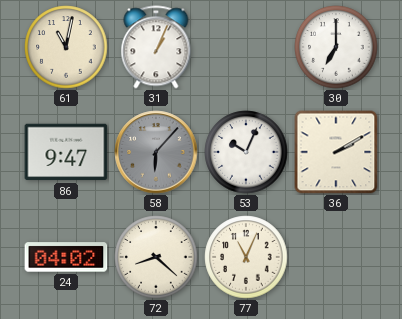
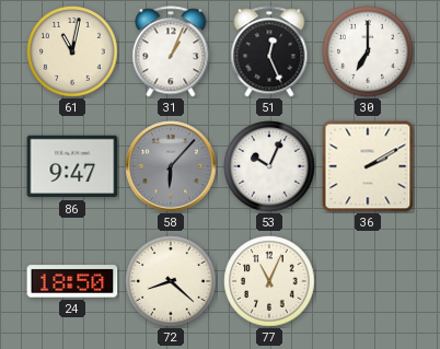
51: none -> 12:26
24: 04:02 -> 18:50
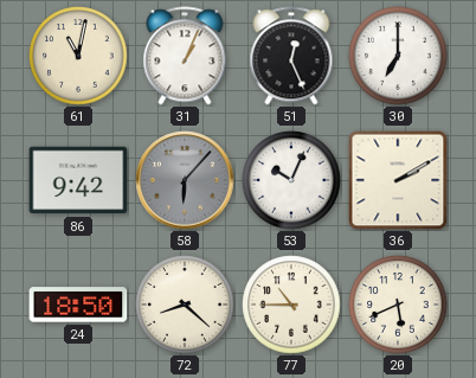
86: 9:47 -> 9:42
77: 11:04 -> 10:45
20: none -> 5:41
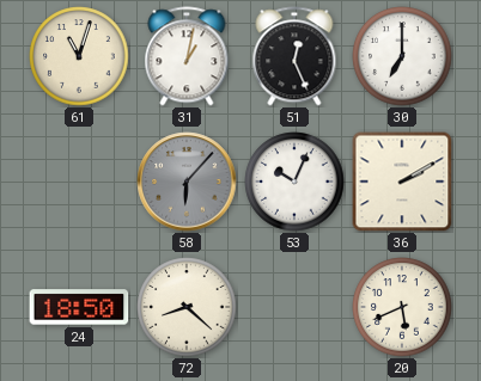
61: 11:02 -> 11:03
31: 1:04 -> 1:02
86: 9:42 -> none
77: 10:45 -> none
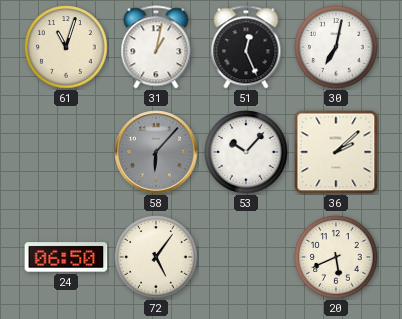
30: 7:00 -> 7:02
53: 10:04 -> 10:07
36: 2:10 -> 2:08
24: 18:50 -> 06:50
72: 8:22 -> 5:06
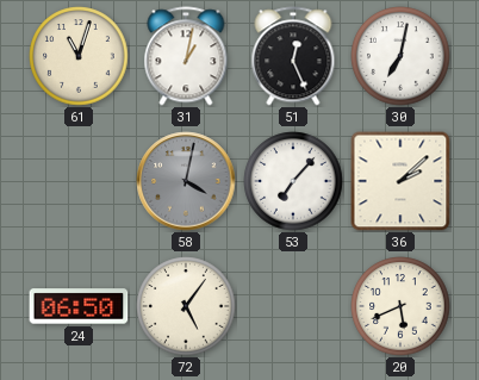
58: 6:07 -> 4:02
53: 10:07 -> 7:07
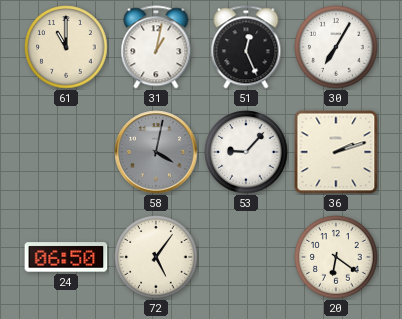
61: 11:03 -> 11:00
30: 7:02 -> 7:05
53: 7:07 -> 9:07
36: 2:08 -> 2:12
20: 5:41 -> 6:21
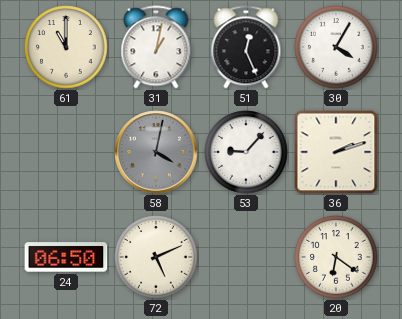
30: 7:05 -> 4:05
72: 5:06 -> 5:11
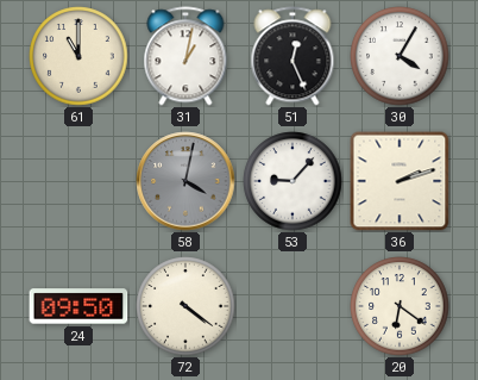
24: 06:50 -> 09:50
72: 5:11 -> 4:21
